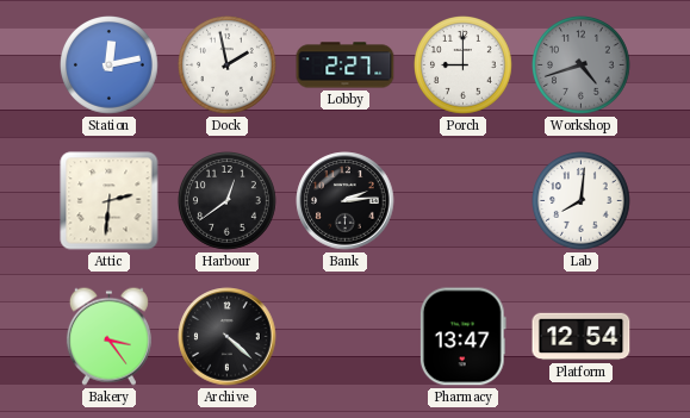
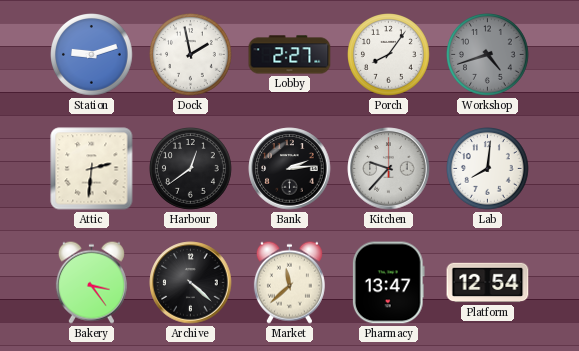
Station: 12:13 -> 9:12
Porch: 9:00 -> 8:06
Kitchen: none -> 9:37
Market: none -> 11:38
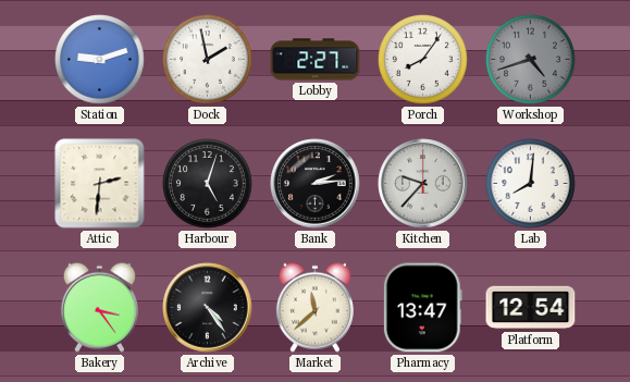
Harbour: 12:39 -> 5:03
Archive: 4:22 -> 4:24
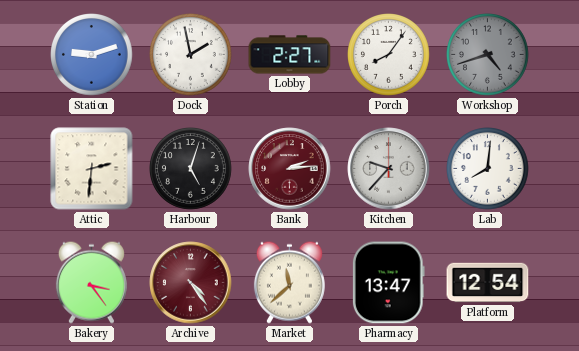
Bank dial: black -> burgundy
Archive dial: black -> burgundy
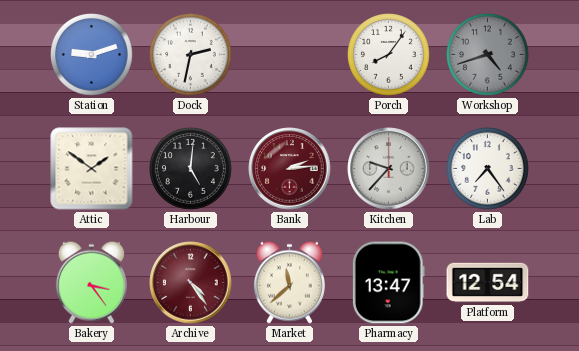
Dock: 1:58 -> 2:32
Lobby: 2:27 -> none
Attic: 2:31 -> 1:51
Harbour: 5:03 -> 5:01
Lab: 8:01 -> 7:24
